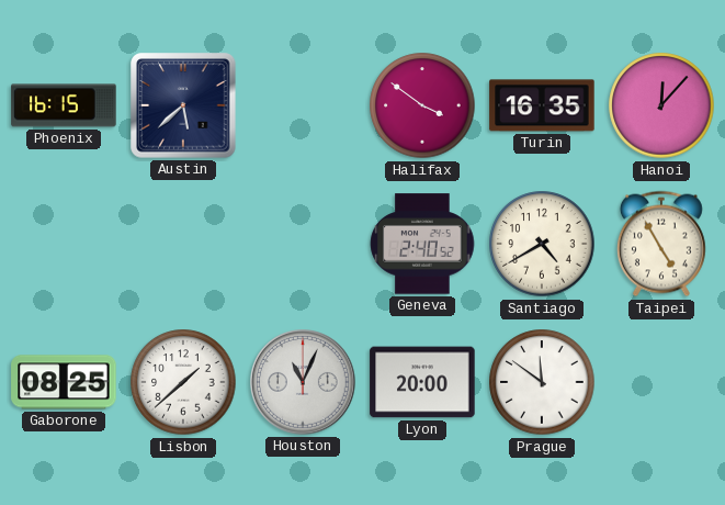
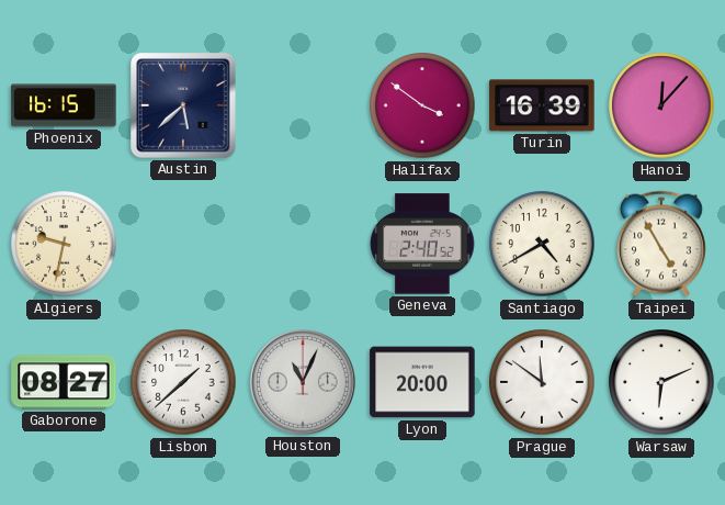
Turin: 16:35 -> 16:39
Algiers: none -> 9:32
Gaborone: 08:25 -> 08:27
Warsaw: none -> 6:11
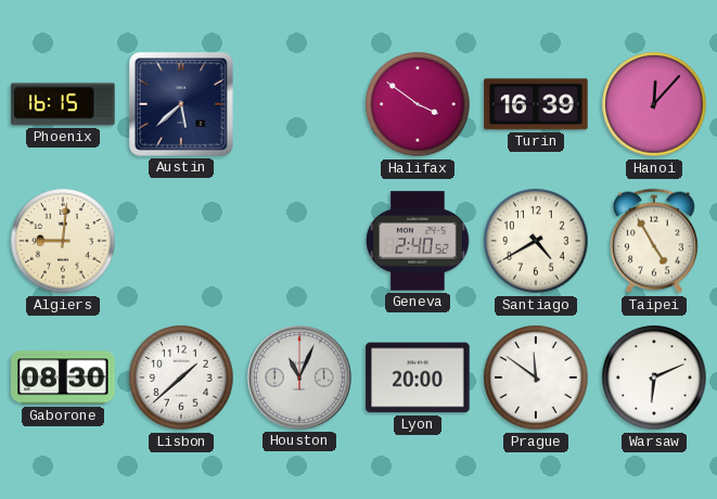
Algiers: 9:32 -> 9:01
Gaborone: 08:27 -> 08:30
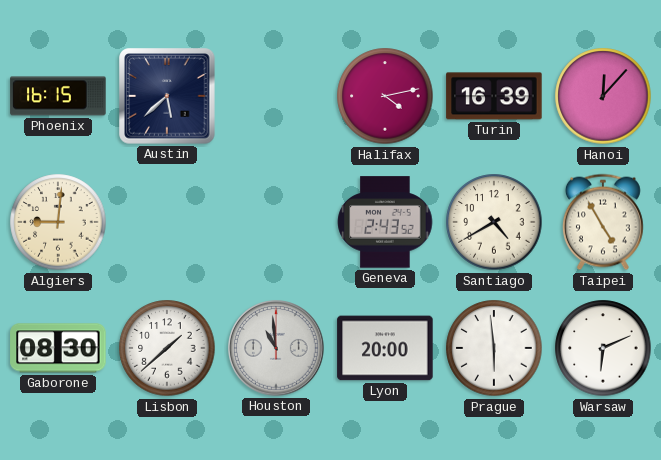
Halifax: 3:51 -> 4:13
Geneva: 2:40 -> 2:43
Houston: 11:04 -> 10:59
Prague: 11:51 -> 5:59
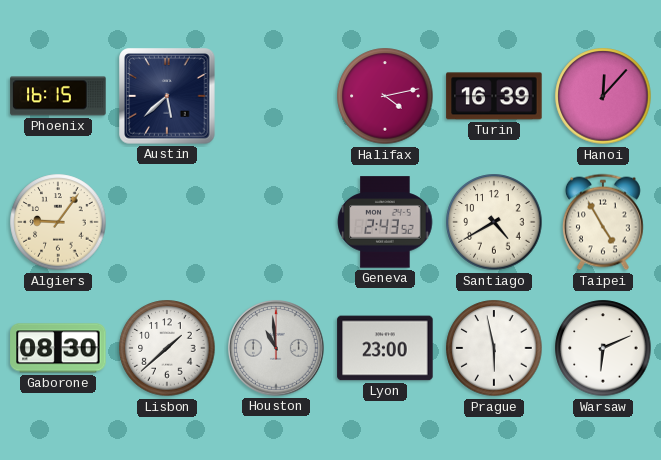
Algiers: 9:01 -> 9:06
Lyon: 20:00 -> 23:00
Prague: 5:59 -> 5:58
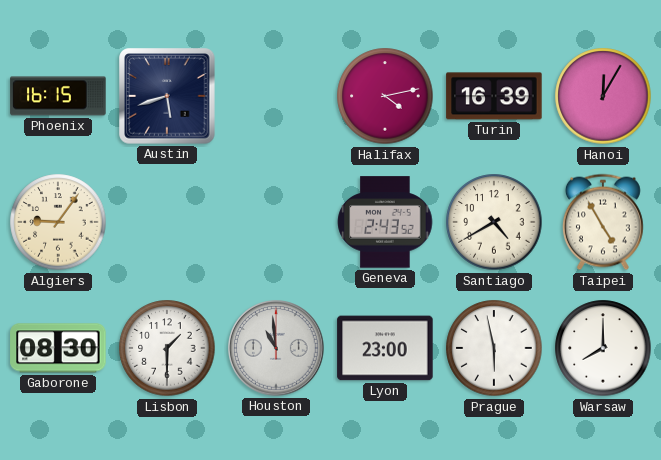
Austin: 5:38 -> 5:42
Hanoi: 12:07 -> 12:05
Lisbon: 1:38 -> 1:30
Warsaw: 6:11 -> 8:00
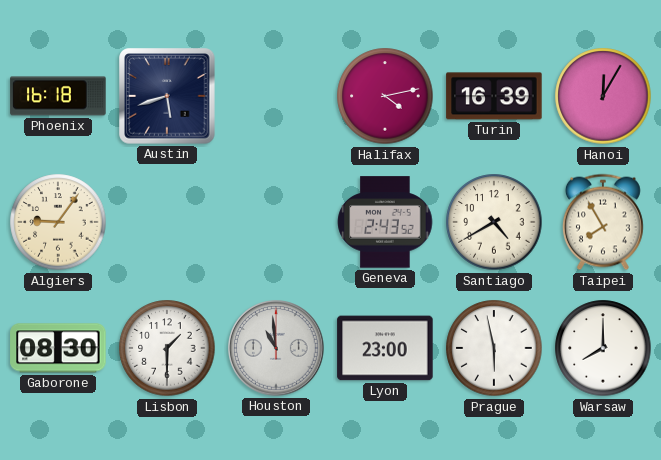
Phoenix: 16:15 -> 16:18
Taipei: 4:55 -> 7:55
